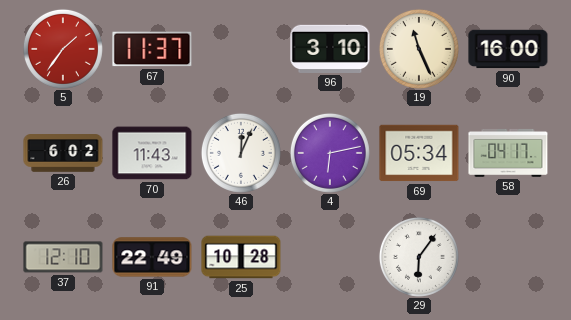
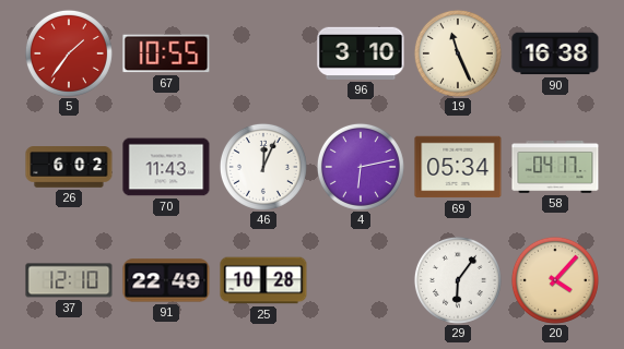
67: 11:37 -> 10:55
90: 16:00 -> 16:38
20: none -> 4:07
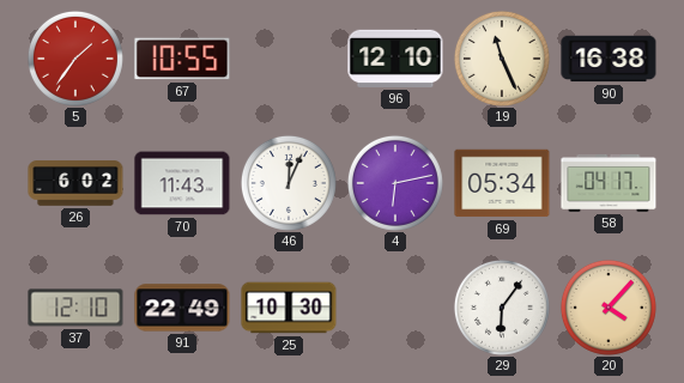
96: 3:10 -> 12:10
25: 10:28 -> 10:30
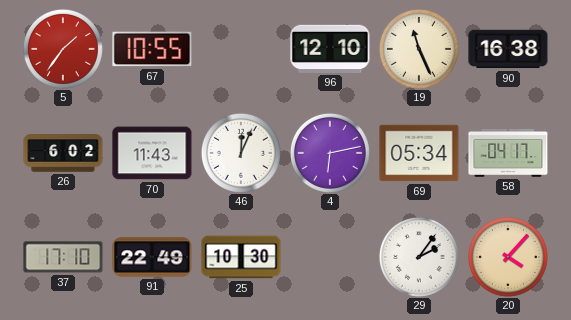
37: 12:10 -> 17:10
29: 6:06 -> 2:06
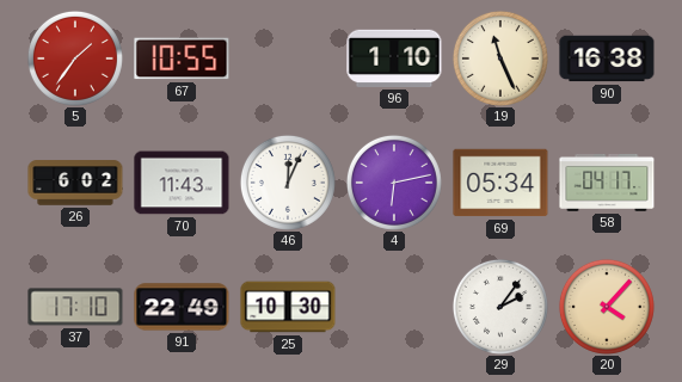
96: 12:10 -> 1:10
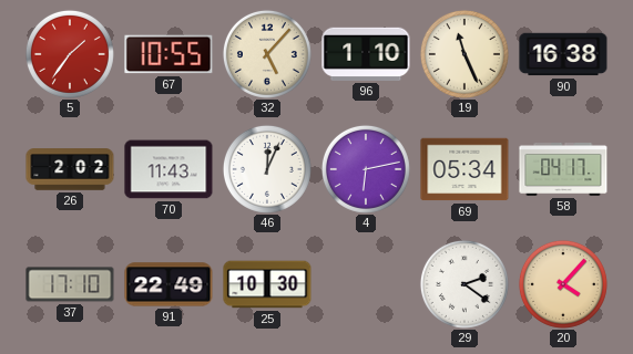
32: none -> 5:07
26: 6:02 -> 2:02
29: 2:06 -> 2:21
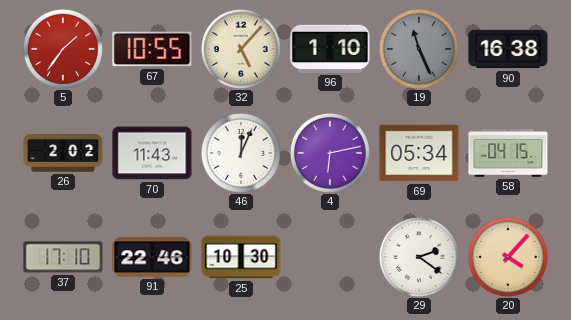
19 dial: cream -> grey
58: 04:17 -> 04:15
91: 22:49 -> 22:46
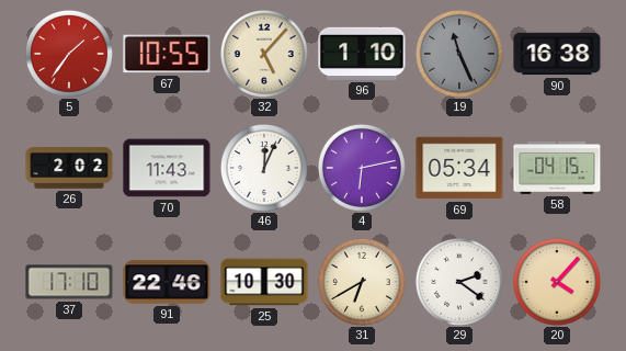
31: none -> 6:40
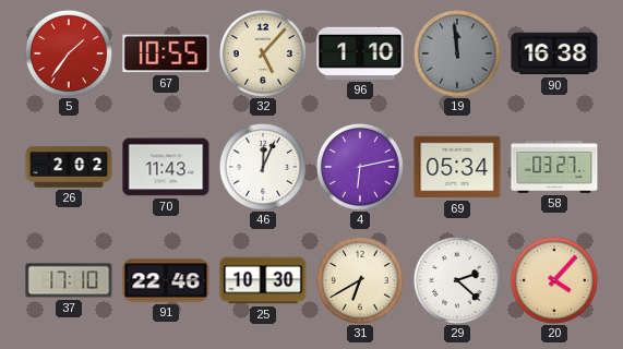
19: 11:26 -> 11:59
58: 04:15 -> 03:27
29: 2:21 -> 2:22
